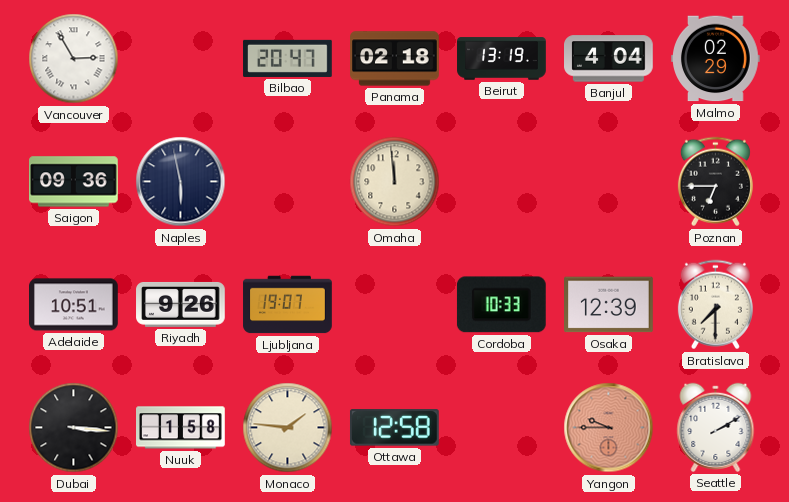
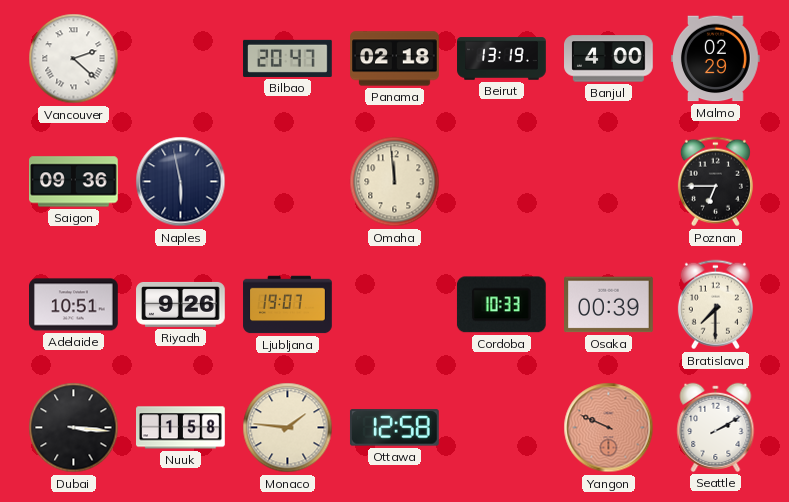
Vancouver: 2:55 -> 2:22
Banjul: 4:04 -> 4:00
Osaka: 12:39 -> 00:39
Yangon: 9:45 -> 9:49
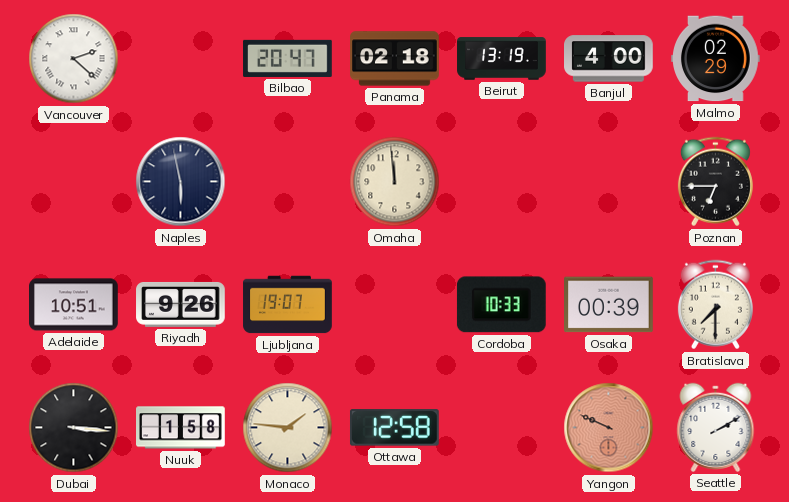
Saigon: 09:36 -> none
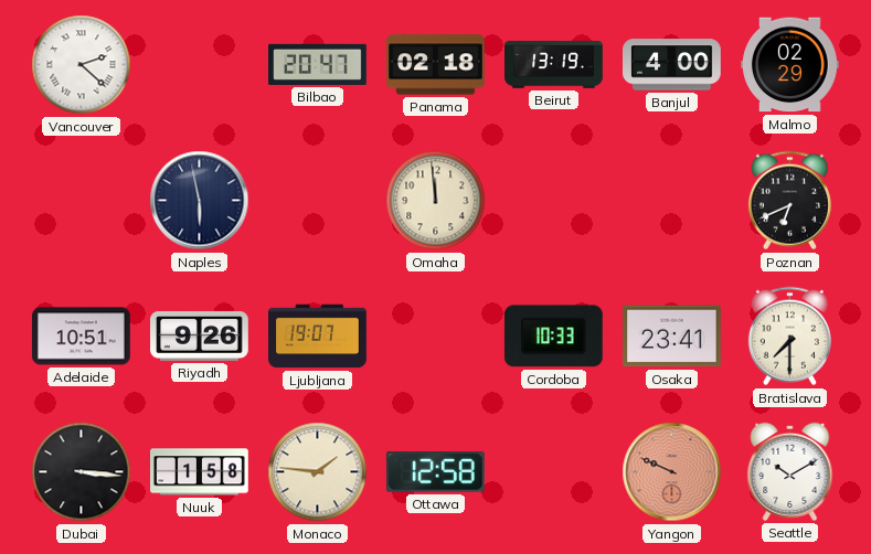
Poznan: 6:45 -> 6:41
Osaka: 00:39 -> 23:41
Seattle: 2:10 -> 10:10
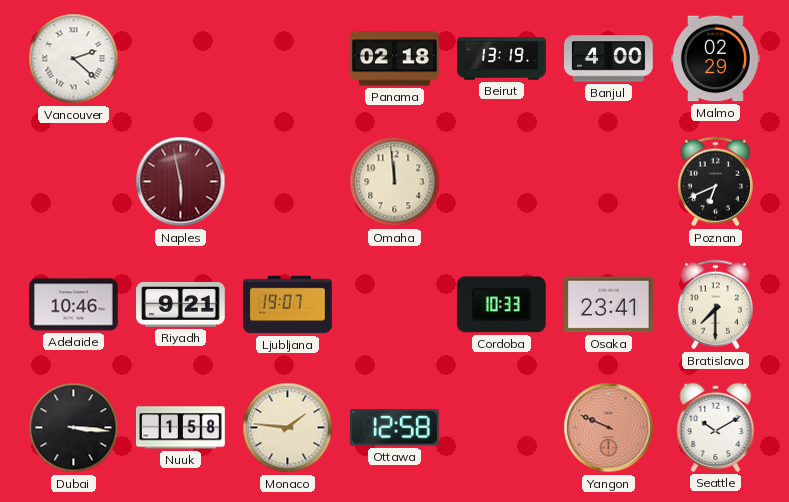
Bilbao: 20:47 -> none
Naples dial: navy -> burgundy
Adelaide: 10:51 -> 10:46
Riyadh: 9:26 -> 9:21
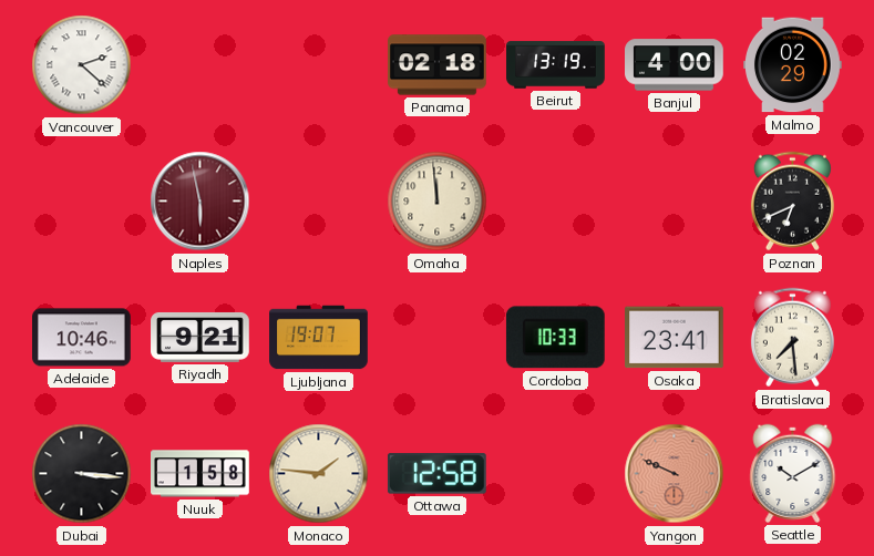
Bratislava: 7:30 -> 7:29
